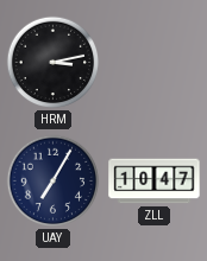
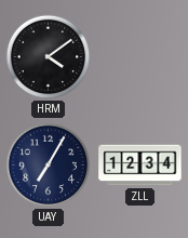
HRM: 3:13 -> 4:09
ZLL: 10:47 -> 12:34
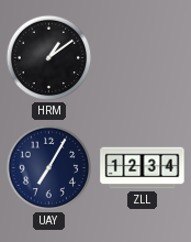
HRM: 4:09 -> 1:09
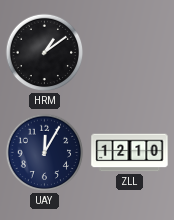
UAY: 7:05 -> 12:05
ZLL: 12:34 -> 12:10
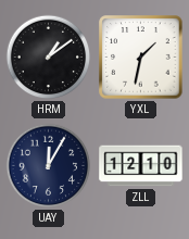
YXL: none -> 1:32
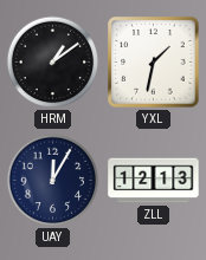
ZLL: 12:10 -> 12:13
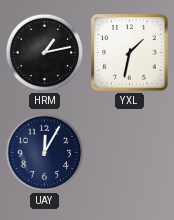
HRM: 1:09 -> 1:13
ZLL: 12:13 -> none
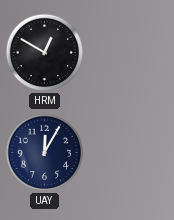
HRM: 1:13 -> 12:50
YXL: 1:32 -> none
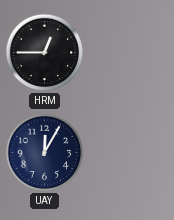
HRM: 12:50 -> 12:45
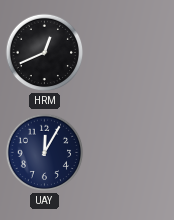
HRM: 12:45 -> 12:41
